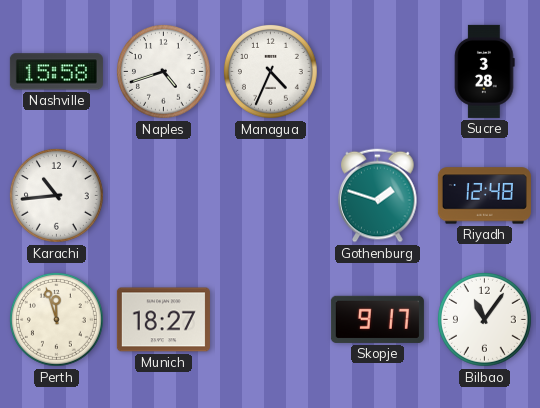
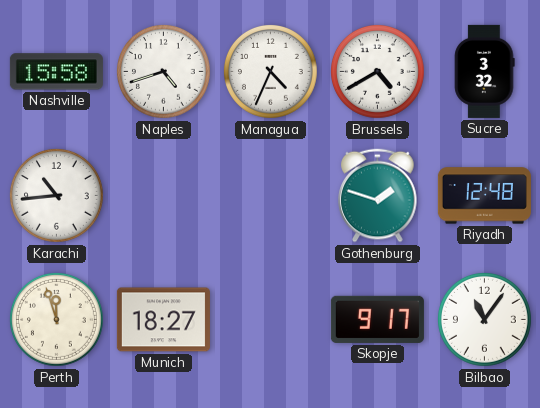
Brussels: none -> 4:40
Sucre: 3:28 -> 3:32
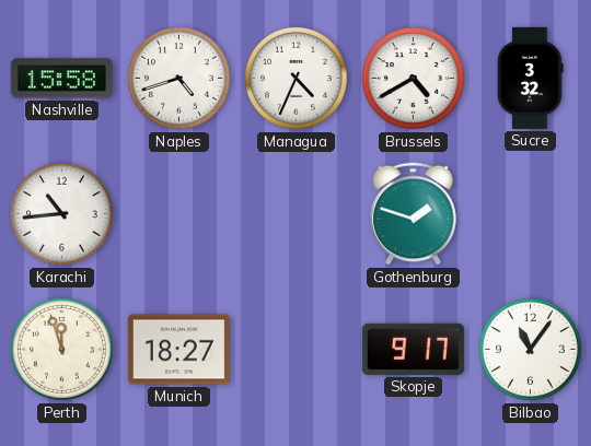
Riyadh: 12:48 -> none
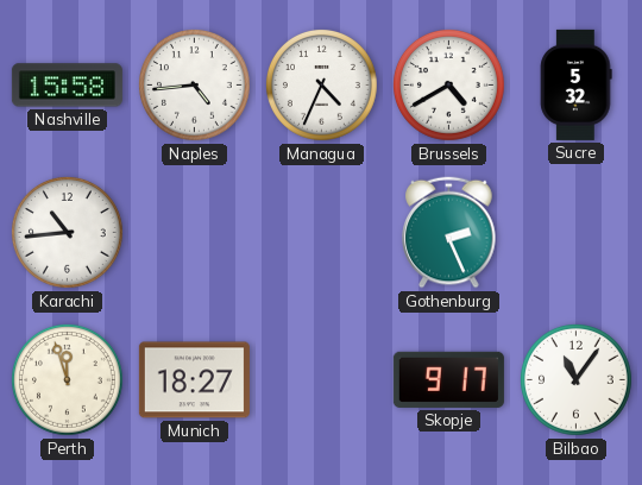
Naples: 4:42 -> 4:44
Sucre: 3:32 -> 5:32
Gothenburg: 1:48 -> 2:26
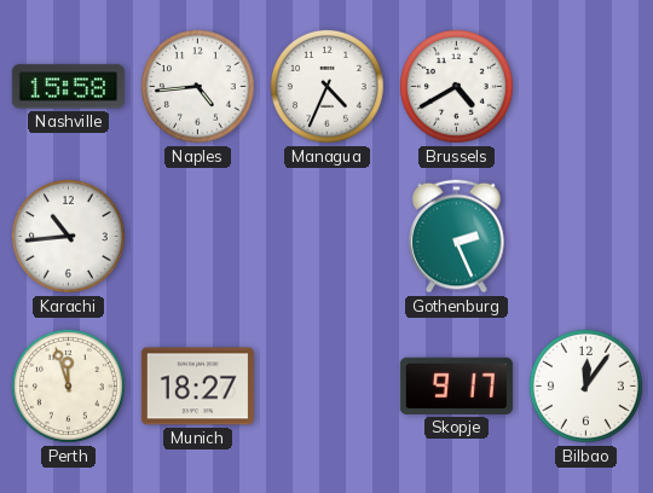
Sucre: 5:32 -> none
Bilbao: 11:06 -> 12:06
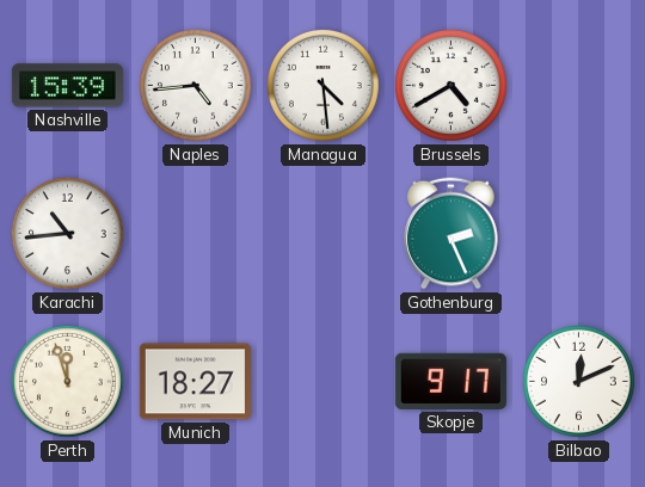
Nashville: 15:58 -> 15:39
Managua: 4:34 -> 4:29
Bilbao: 12:06 -> 12:11
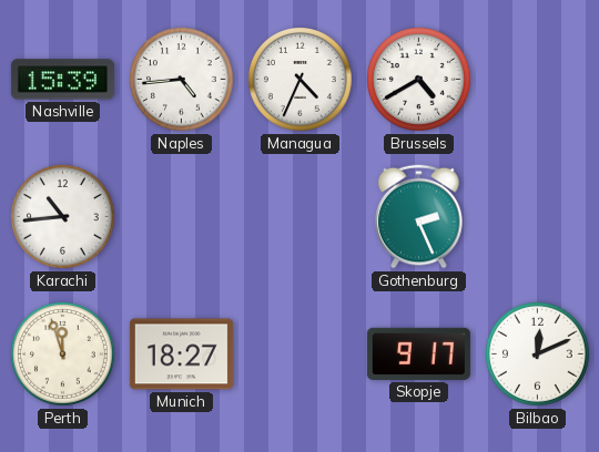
Managua: 4:29 -> 4:34
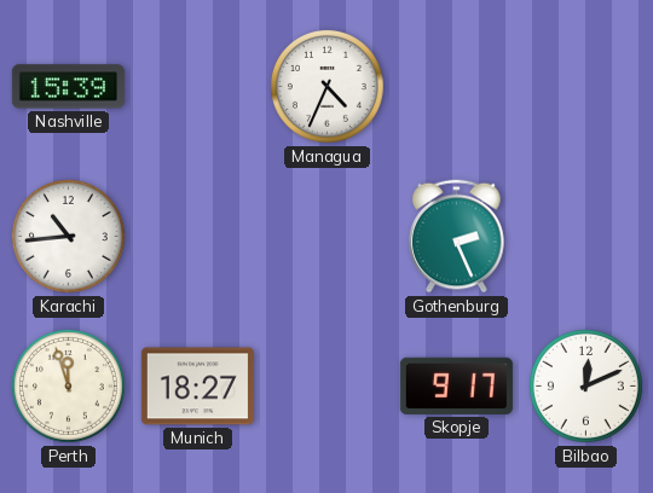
Naples: 4:44 -> none
Brussels: 4:40 -> none
